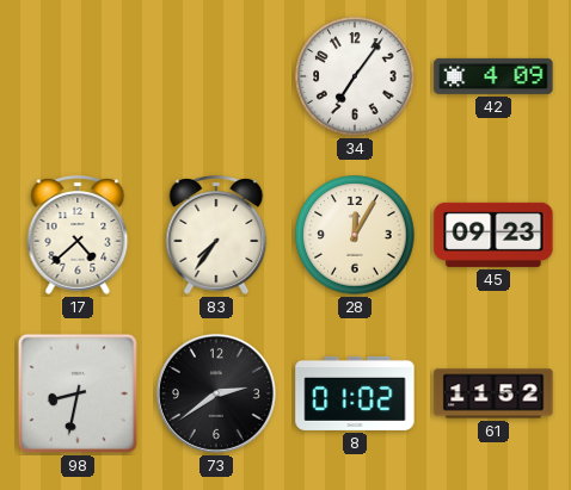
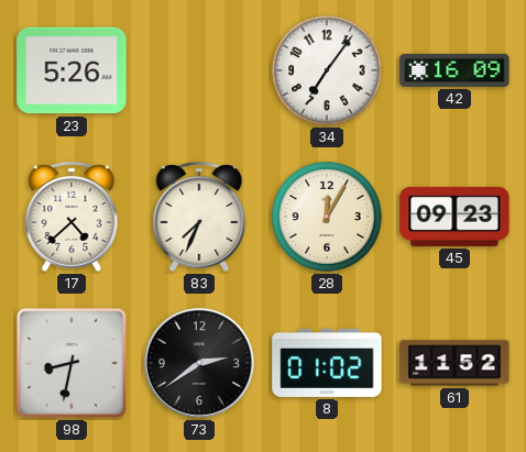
23: none -> 5:26
42: 4:09 -> 16:09
83: 7:36 -> 7:34
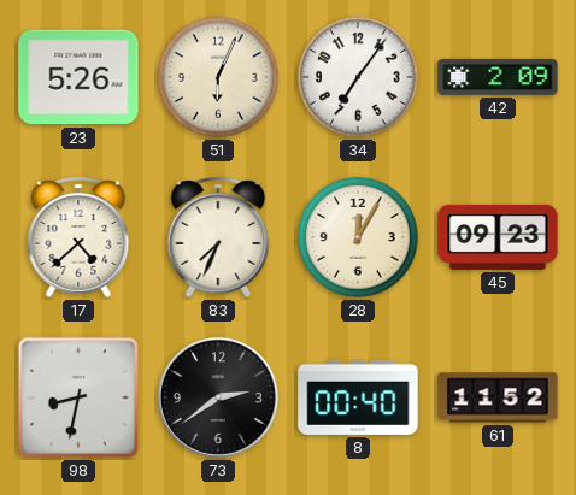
51: none -> 6:04
42: 16:09 -> 2:09
8: 01:02 -> 00:40
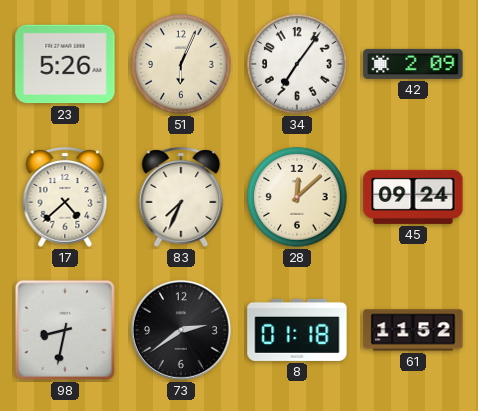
28: 12:05 -> 12:08
45: 09:23 -> 09:24
8: 00:40 -> 01:18
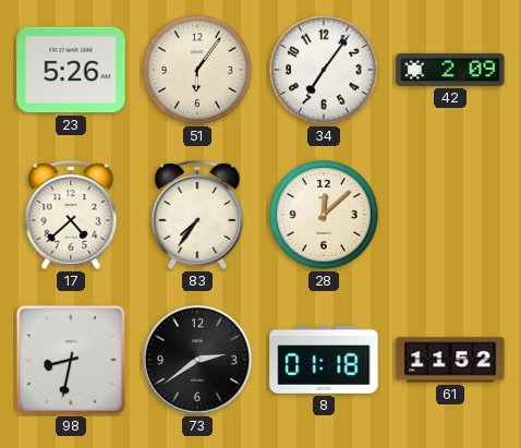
51: 6:04 -> 6:06
83: 7:34 -> 7:36
45: 09:24 -> none
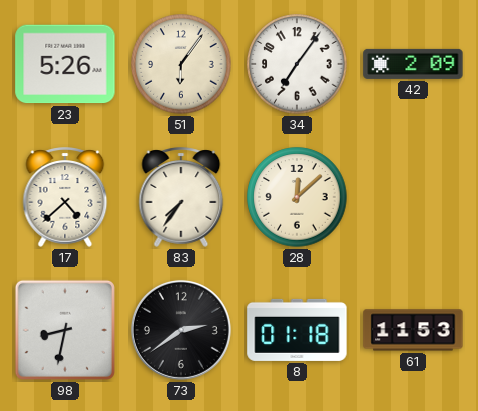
61: 11:52 -> 11:53
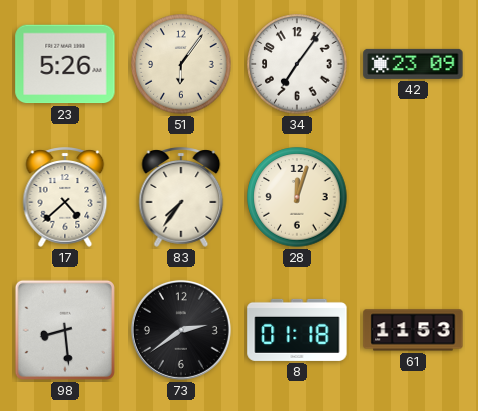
42: 2:09 -> 23:09
28: 12:08 -> 12:03
98: 8:32 -> 8:29
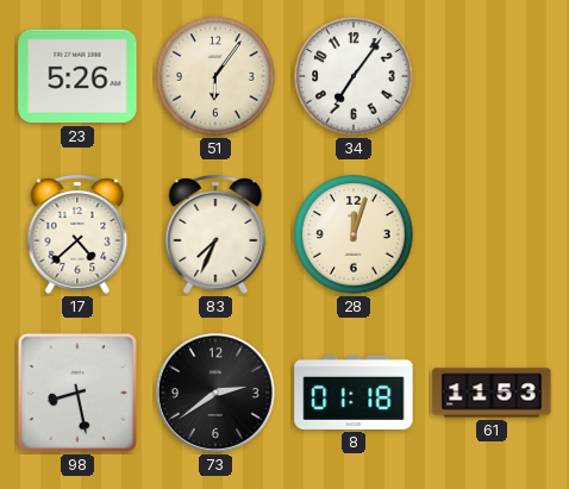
42: 23:09 -> none
83: 7:36 -> 7:34
98: 8:29 -> 8:28
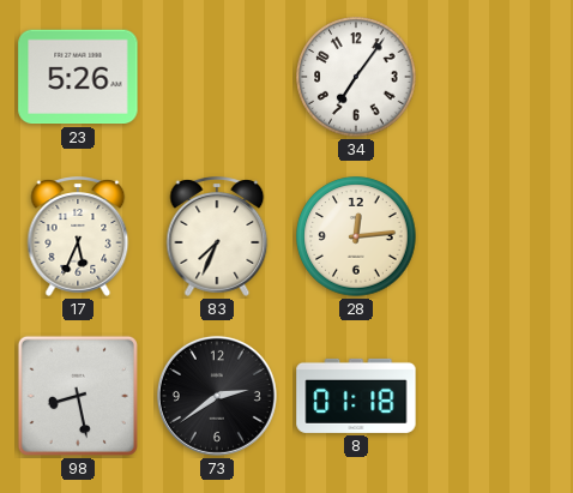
51: 6:06 -> none
17: 4:38 -> 5:34
28: 12:03 -> 12:14
61: 11:53 -> none
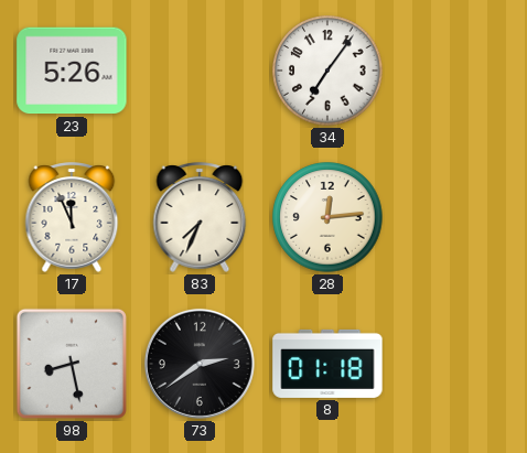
17: 5:34 -> 11:56
